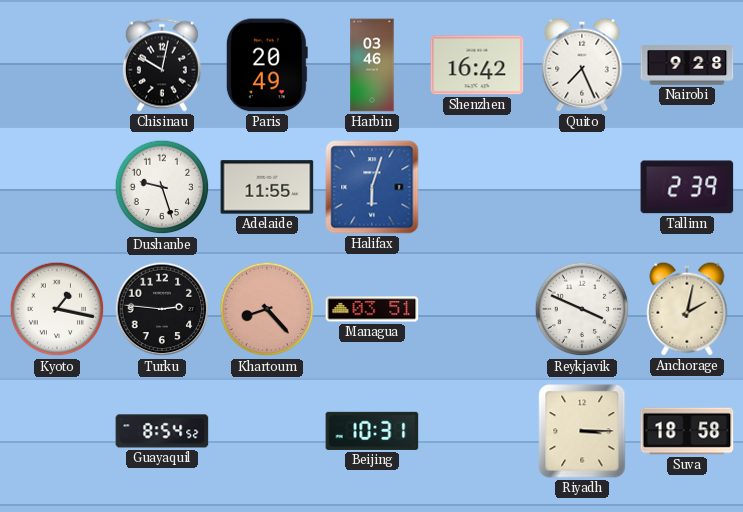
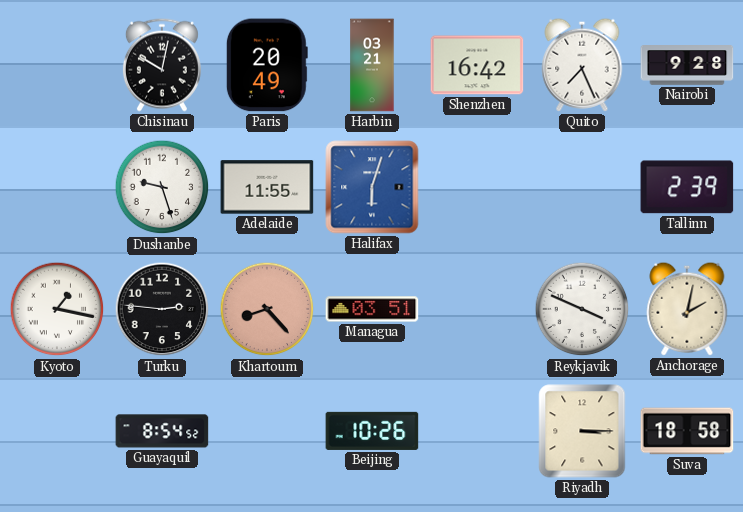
Harbin: 03:46 -> 03:21
Beijing: 10:31 -> 10:26
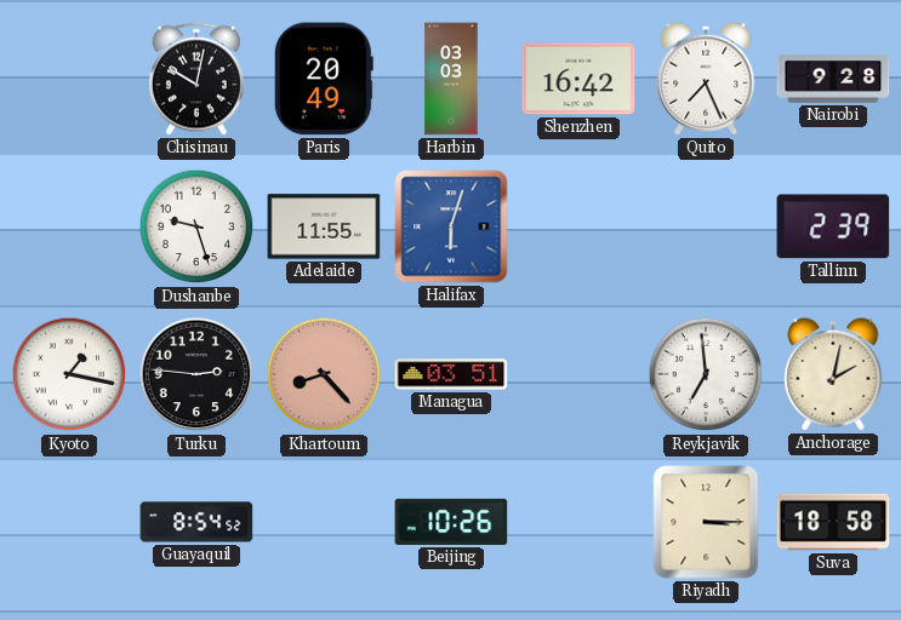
Harbin: 03:21 -> 03:03
Reykjavik: 3:49 -> 6:59
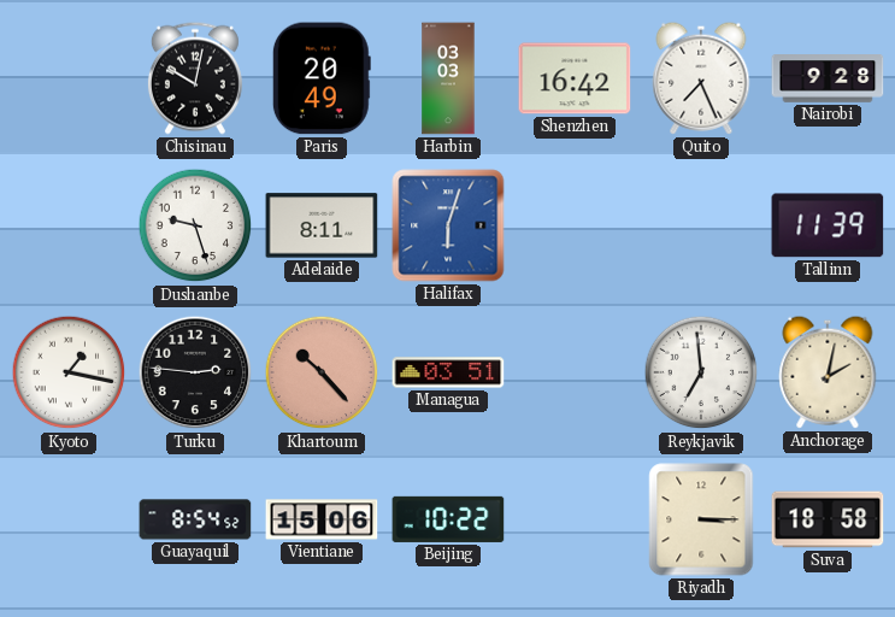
Adelaide: 11:55 -> 8:11
Tallinn: 2:39 -> 11:39
Khartoum: 8:23 -> 10:23
Vientiane: none -> 15:06
Beijing: 10:26 -> 10:22
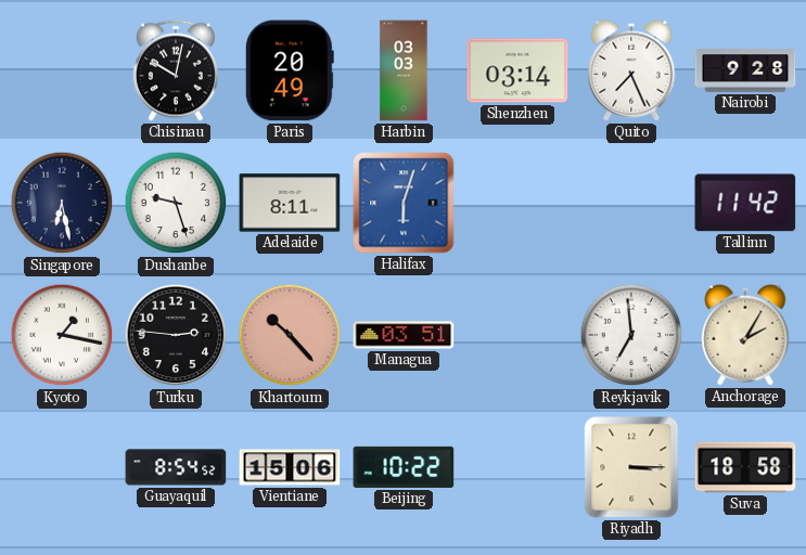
Shenzhen: 16:42 -> 03:14
Singapore: none -> 6:28
Tallinn: 11:39 -> 11:42
Anchorage: 2:02 -> 2:05
